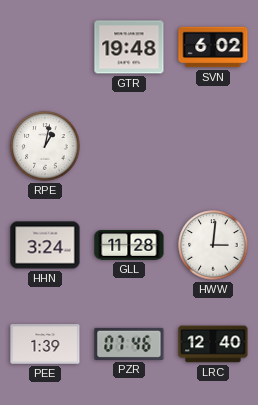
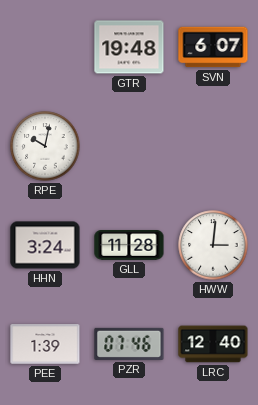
SVN: 6:02 -> 6:07
RPE: 1:02 -> 10:02
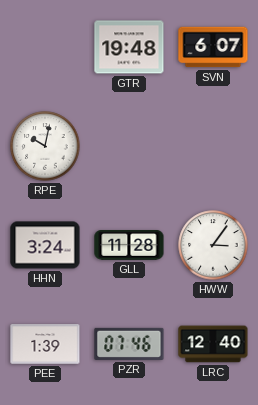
HWW: 3:01 -> 3:06
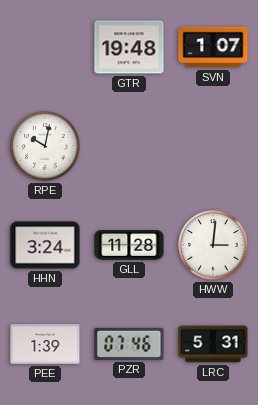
SVN: 6:07 -> 1:07
HWW: 3:06 -> 3:01
LRC: 12:40 -> 5:31
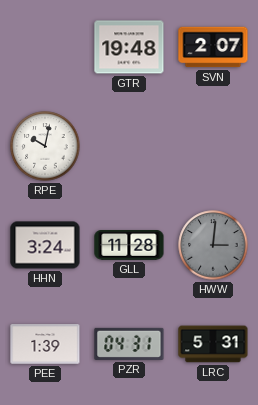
SVN: 1:07 -> 2:07
HWW dial: white -> grey
PZR: 07:46 -> 04:31
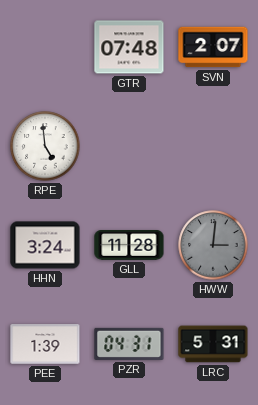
GTR: 19:48 -> 07:48
RPE: 10:02 -> 4:59
